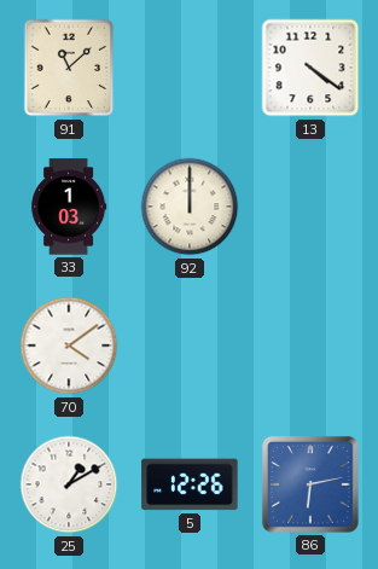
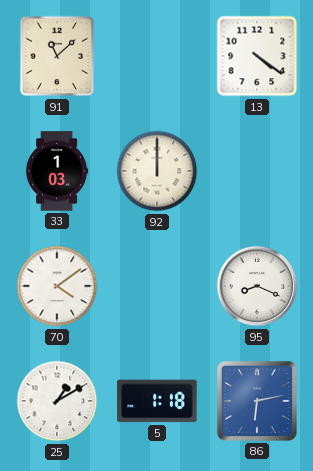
95: none -> 8:19
5: 12:26 -> 1:18
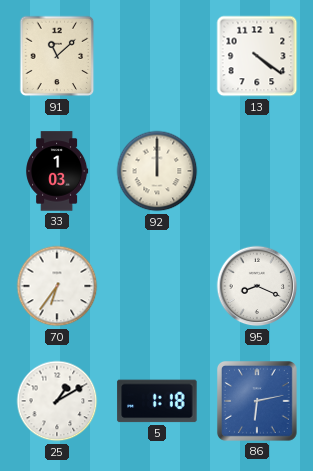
70: 4:09 -> 6:36
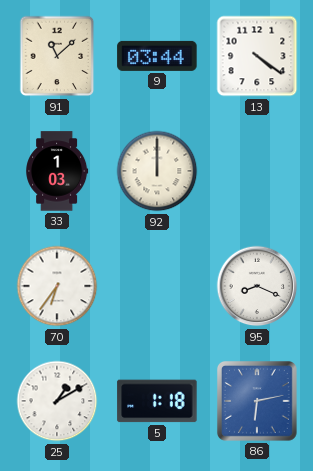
9: none -> 03:44
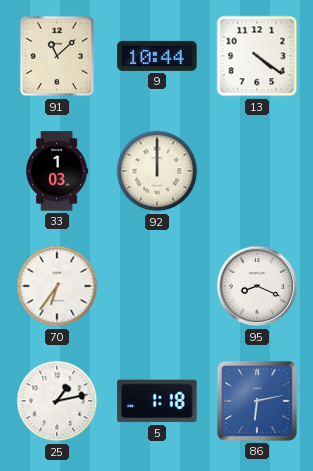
9: 03:44 -> 10:44
25: 1:10 -> 1:13
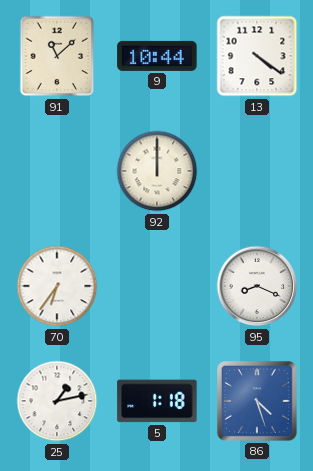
33: 1:03 -> none
86: 6:13 -> 4:27
